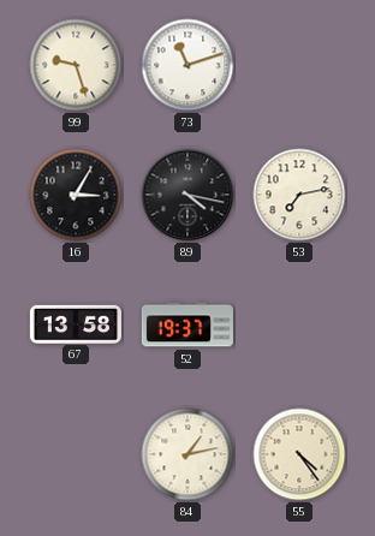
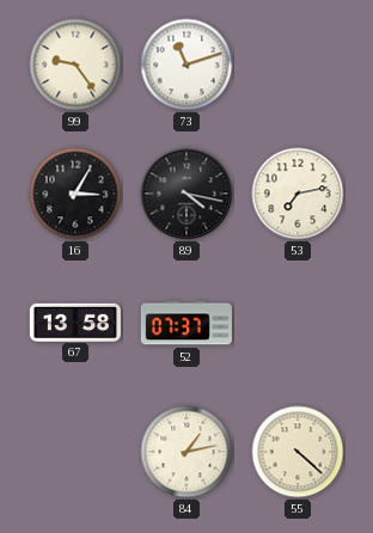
99: 9:27 -> 9:24
52: 19:37 -> 07:37
55: 4:24 -> 4:22
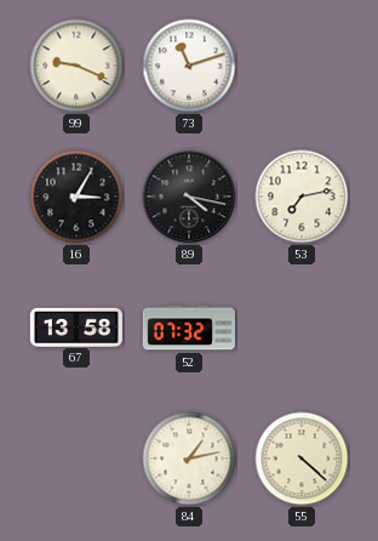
99: 9:24 -> 9:19
52: 07:37 -> 07:32
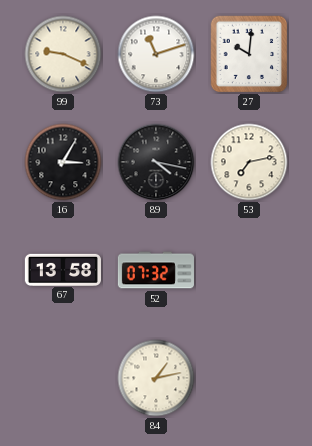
27: none -> 10:01
55: 4:22 -> none
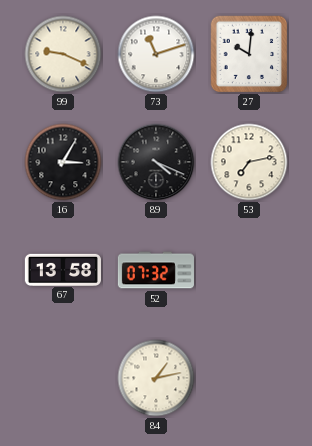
89: 4:17 -> 4:19
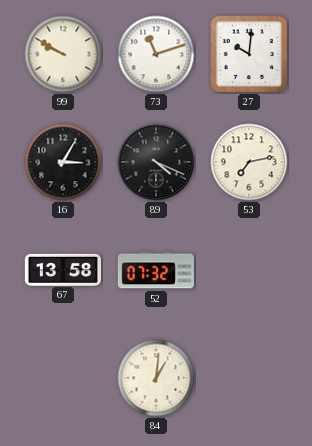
99: 9:19 -> 9:50
84: 1:13 -> 1:01
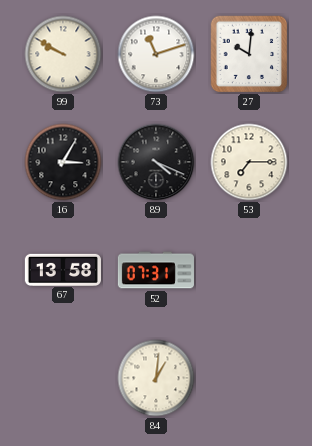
53: 7:13 -> 7:15
52: 07:32 -> 07:31
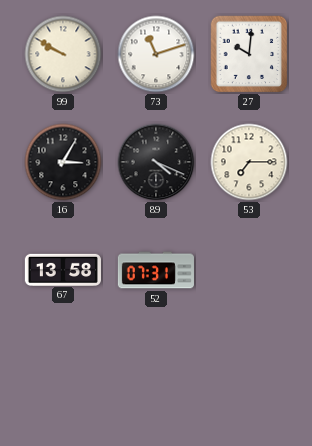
84: 1:01 -> none
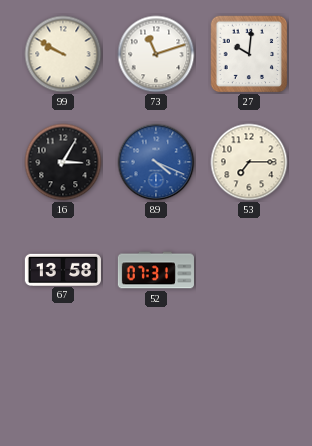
89 dial: black -> blue
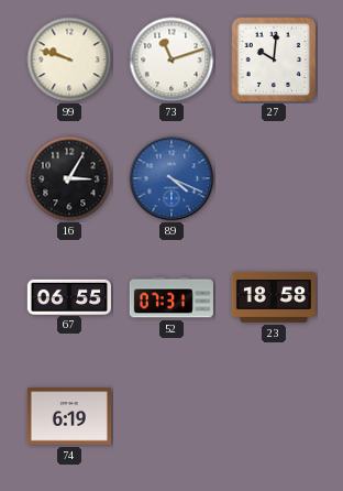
99: 9:50 -> 9:48
53: 7:15 -> none
67: 13:58 -> 06:55
23: none -> 18:58
74: none -> 6:19
